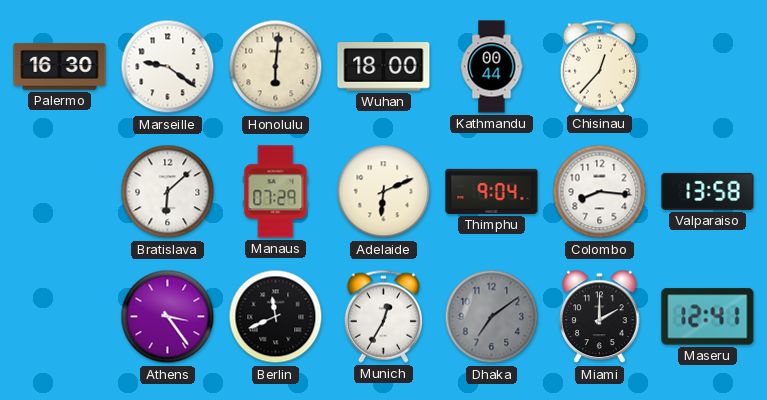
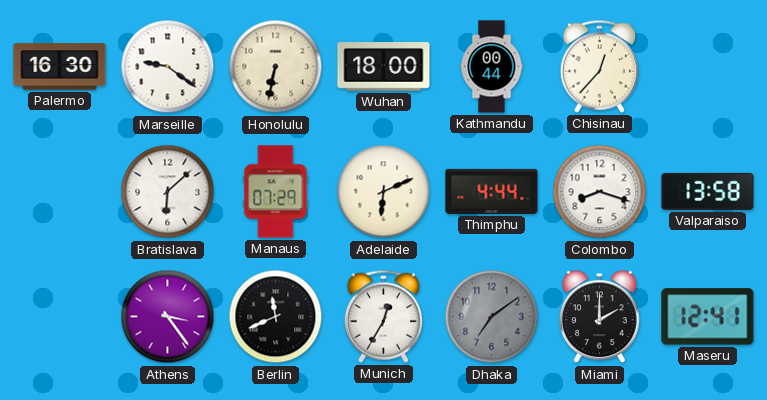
Honolulu: 6:01 -> 6:32
Thimphu: 9:04 -> 4:44
Colombo: 8:16 -> 8:18
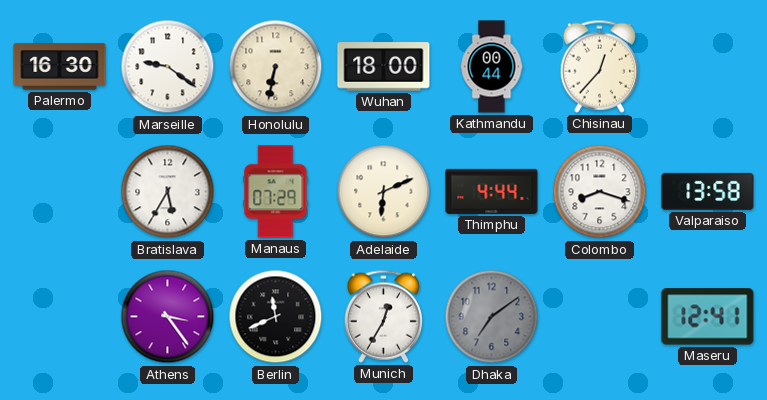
Bratislava: 6:08 -> 5:35
Miami: 2:00 -> none
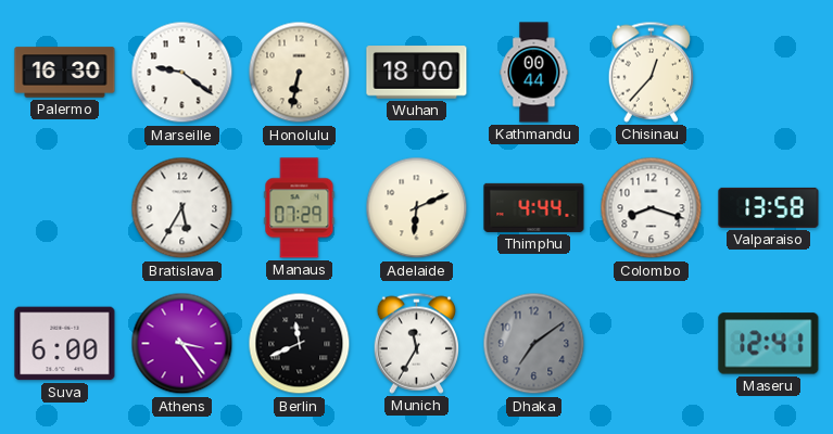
Suva: none -> 6:00
Munich: 12:35 -> 11:35
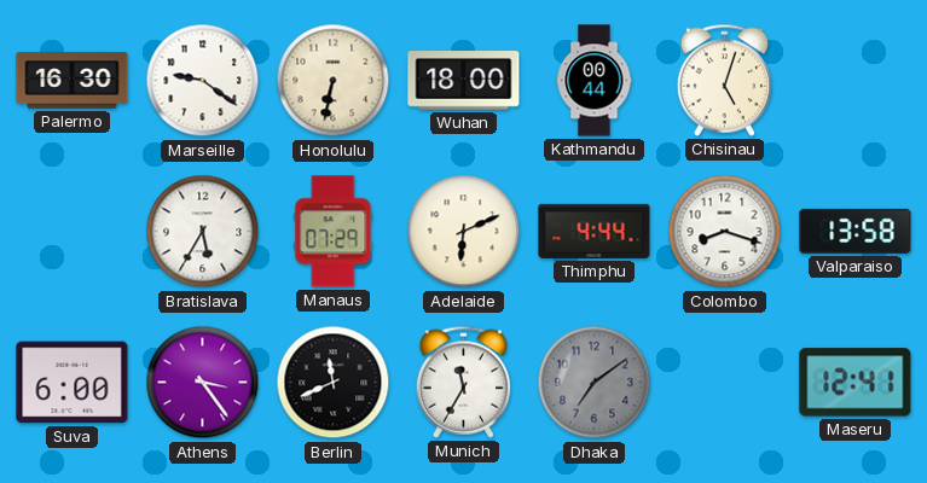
Chisinau: 12:37 -> 5:03
